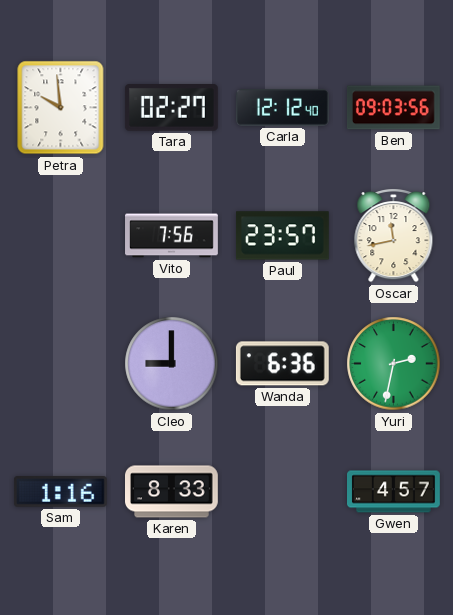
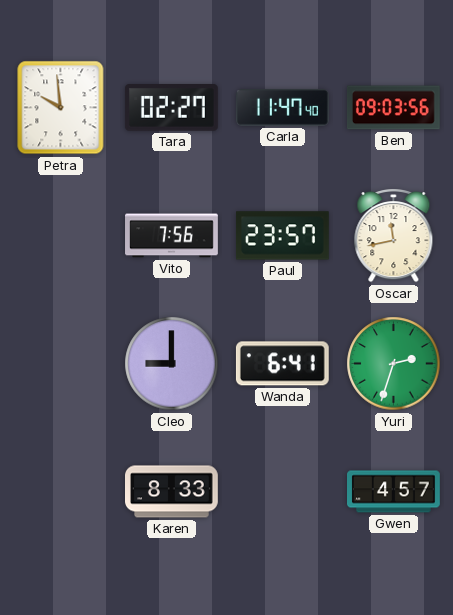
Carla: 12:12 -> 11:47
Wanda: 6:36 -> 6:41
Yuri: 2:32 -> 2:33
Sam: 1:16 -> none
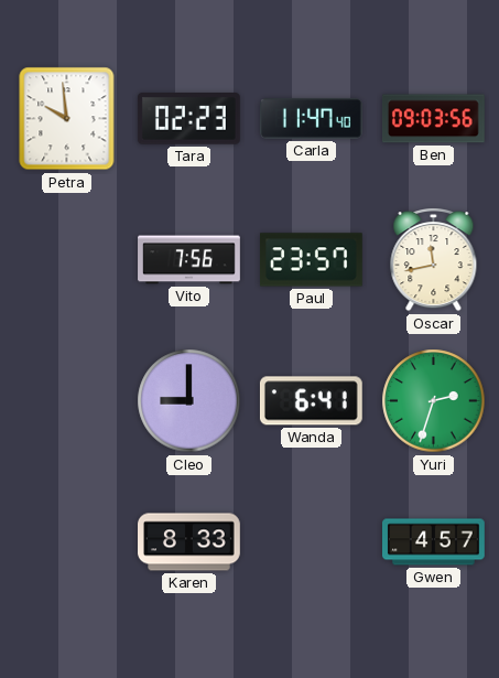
Tara: 02:27 -> 02:23
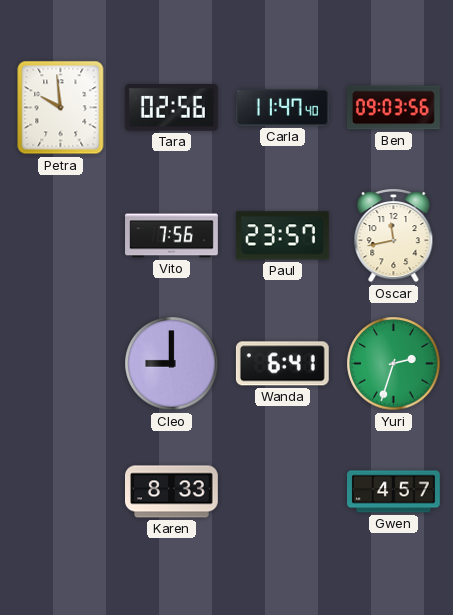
Tara: 02:23 -> 02:56
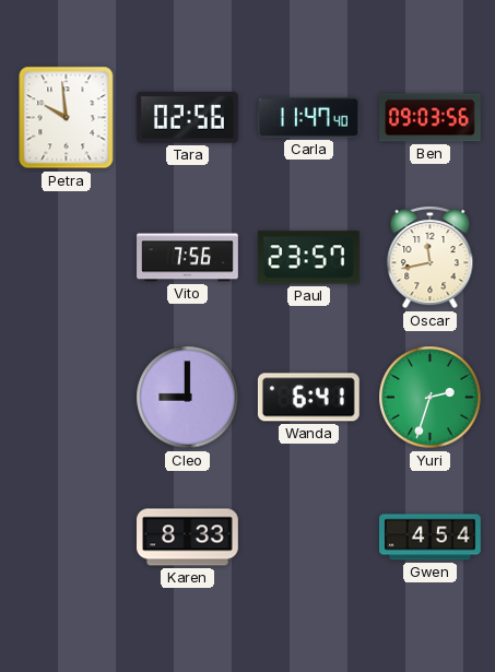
Gwen: 4:57 -> 4:54
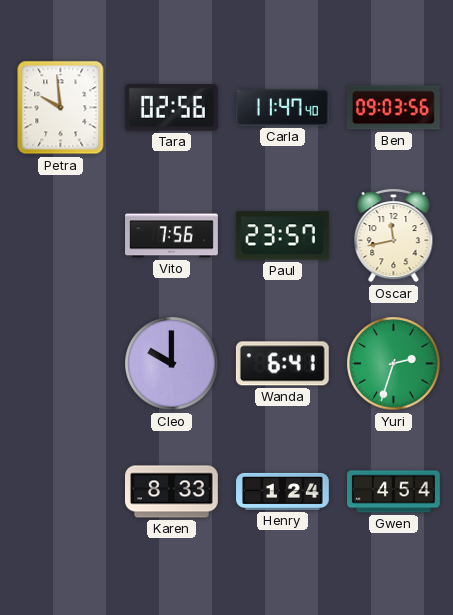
Cleo: 9:00 -> 10:00
Henry: none -> 1:24
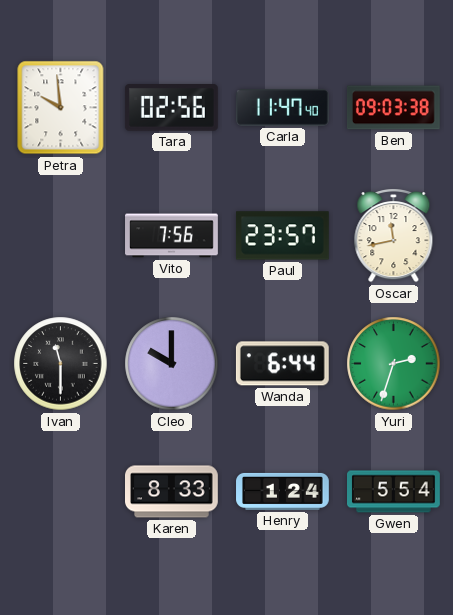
Ben: 09:03:56 -> 09:03:38
Ivan: none -> 11:30
Wanda: 6:41 -> 6:44
Gwen: 4:54 -> 5:54
